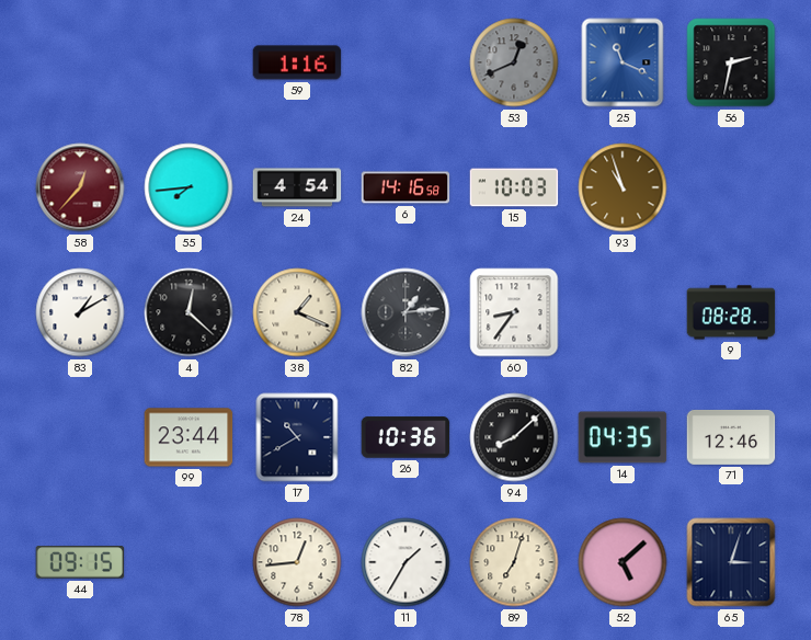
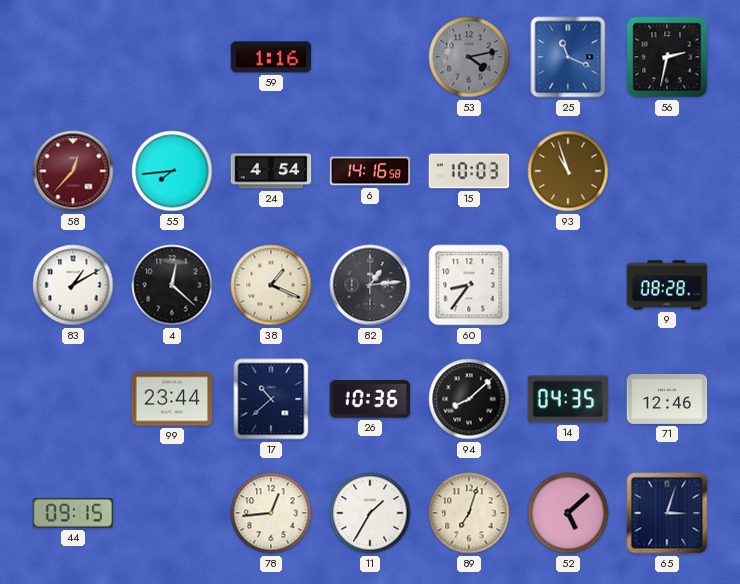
53: 12:41 -> 4:13
17: 10:40 -> 10:38
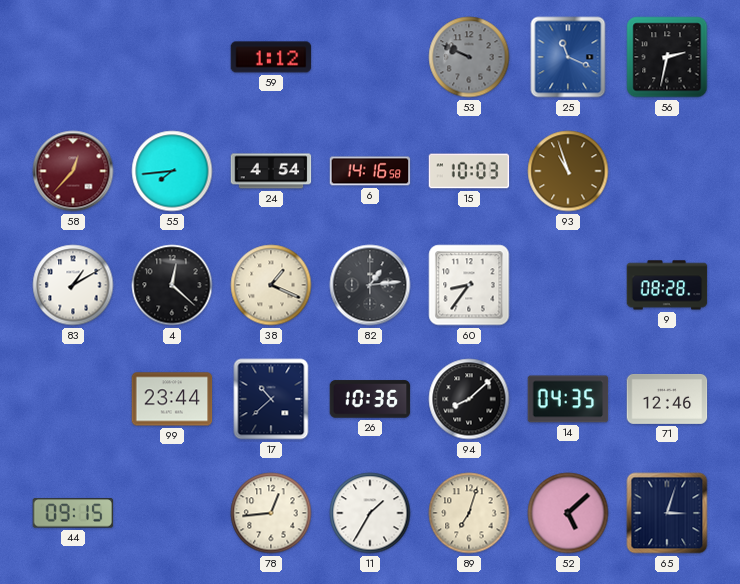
59: 1:16 -> 1:12
53: 4:13 -> 9:49
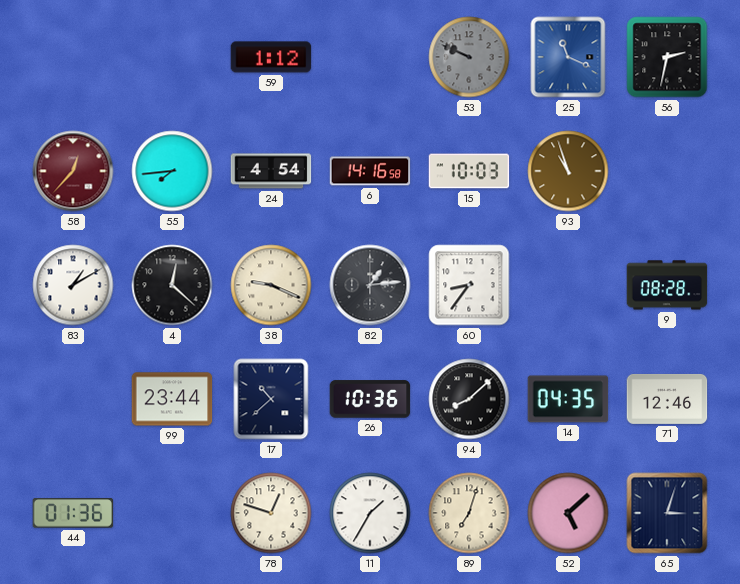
38: 1:19 -> 9:19
44: 09:15 -> 01:36
78: 12:44 -> 12:48
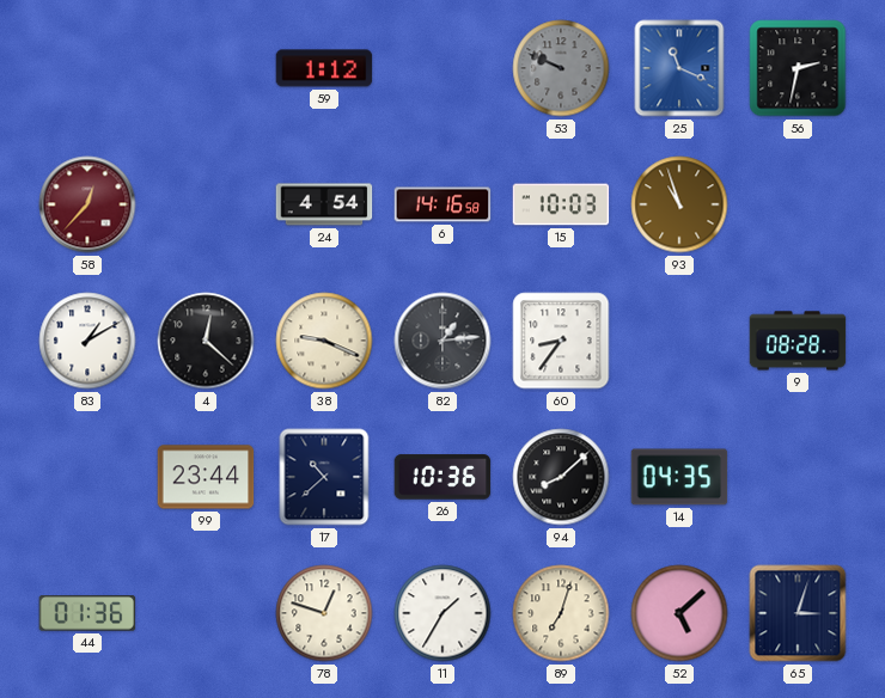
55: 7:44 -> none
71: 12:46 -> none
